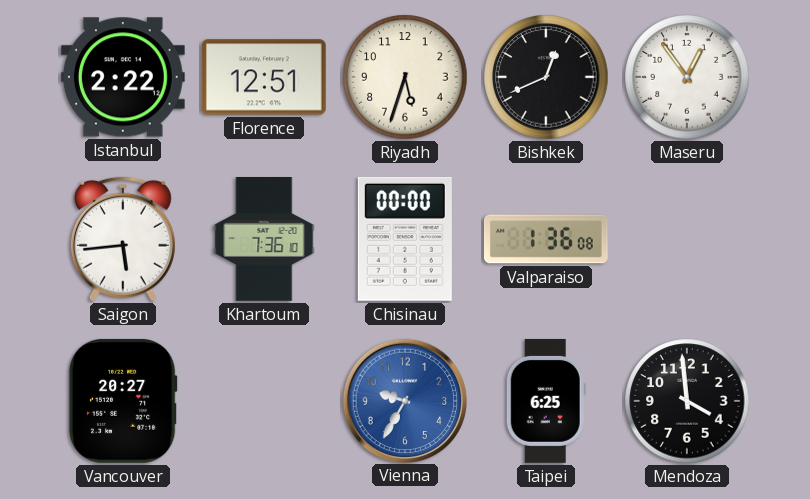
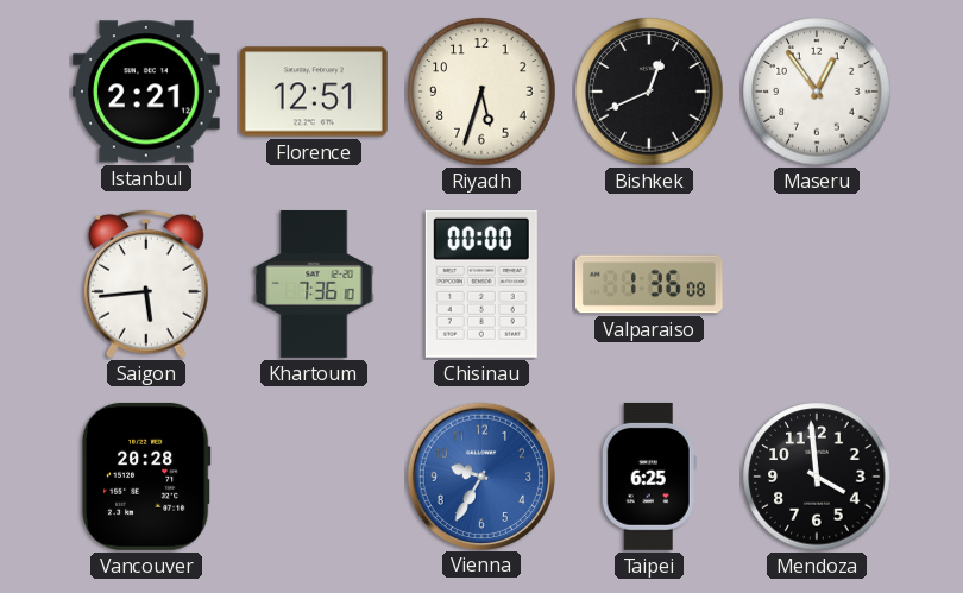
Istanbul: 2:22 -> 2:21
Vancouver: 20:27 -> 20:28
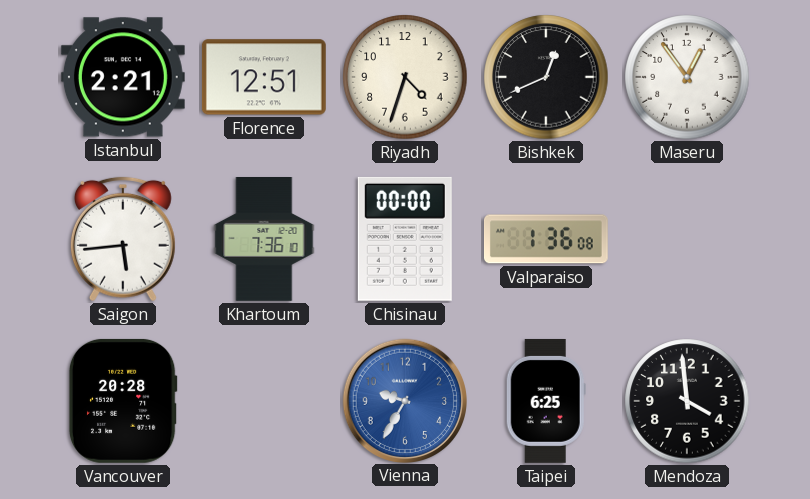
Riyadh: 5:33 -> 4:33
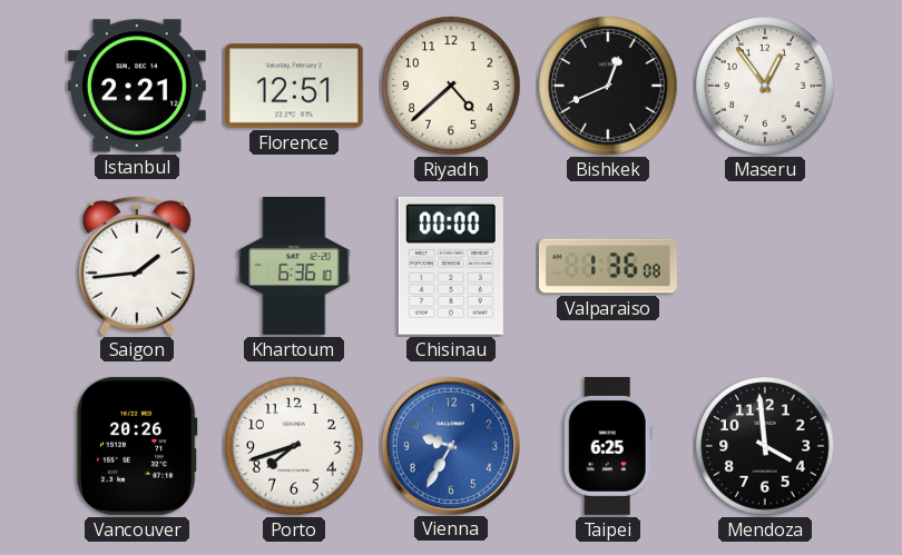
Riyadh: 4:33 -> 4:38
Saigon: 5:44 -> 1:44
Khartoum: 7:36 -> 6:36
Vancouver: 20:28 -> 20:26
Porto: none -> 7:42
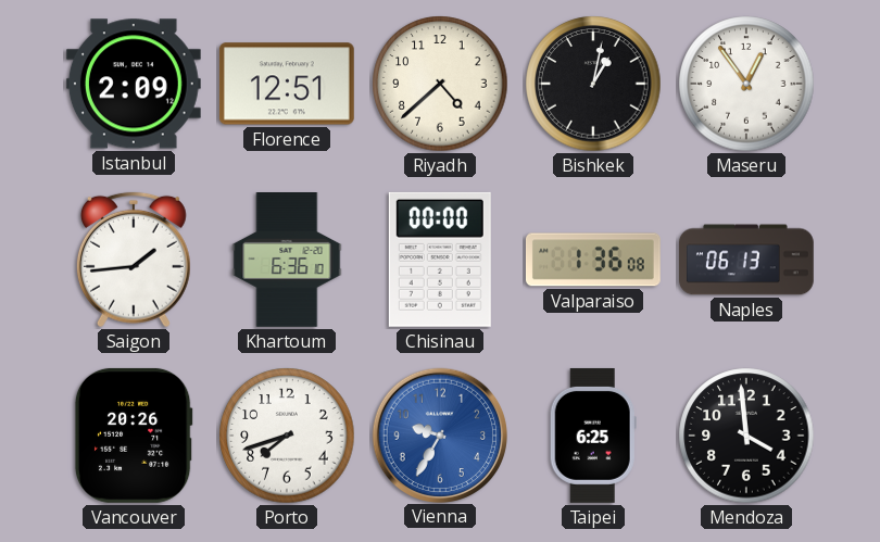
Istanbul: 2:21 -> 2:09
Bishkek: 12:41 -> 1:02
Naples: none -> 06:13
